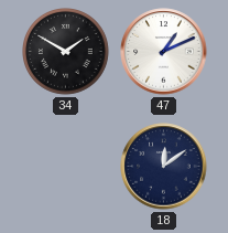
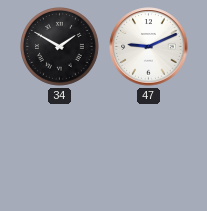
47: 1:11 -> 9:11
18: 12:09 -> none
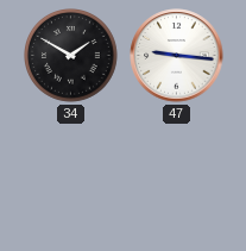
47: 9:11 -> 9:16
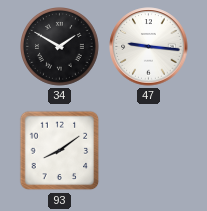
93: none -> 8:09
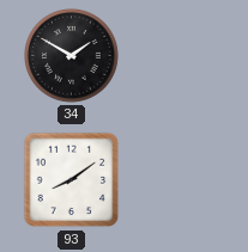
47: 9:16 -> none
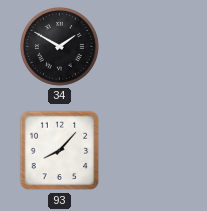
93: 8:09 -> 8:07
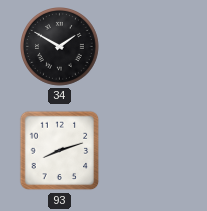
93: 8:07 -> 8:12
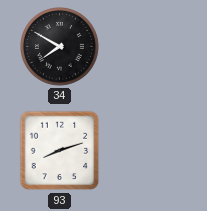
34: 1:50 -> 7:50
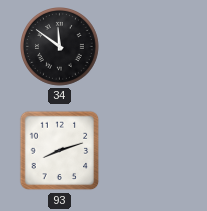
34: 7:50 -> 11:51
